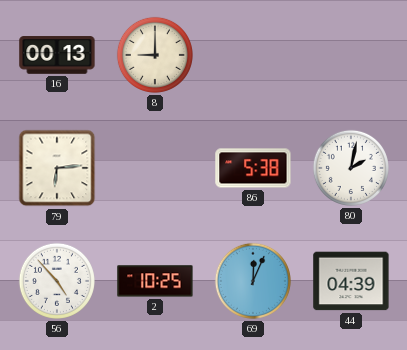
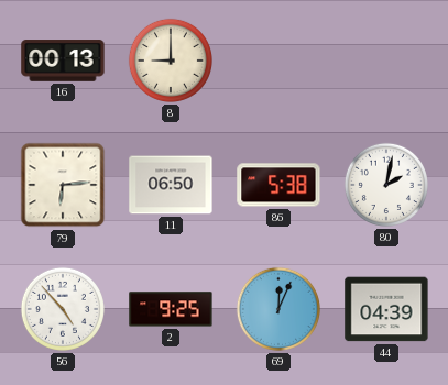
11: none -> 06:50
2: 10:25 -> 9:25
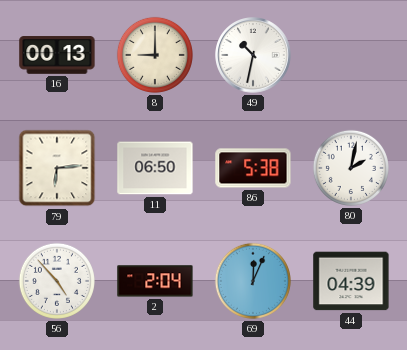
49: none -> 10:32
2: 9:25 -> 2:04
